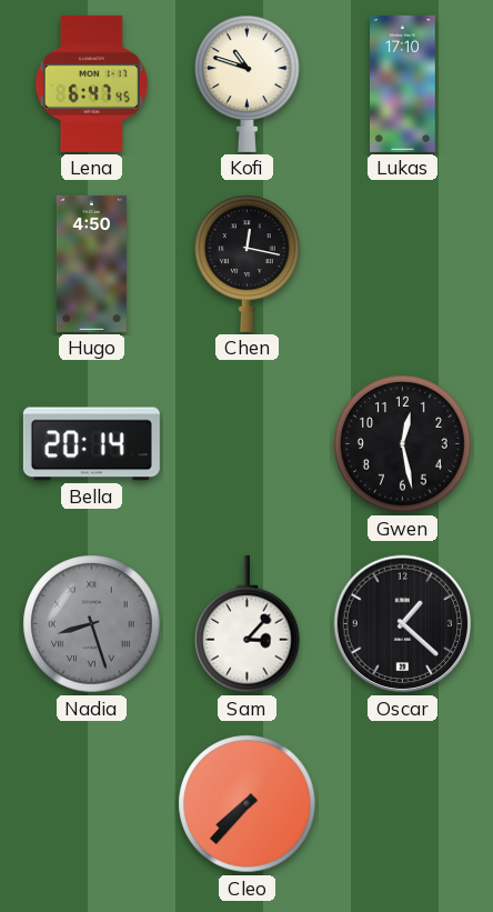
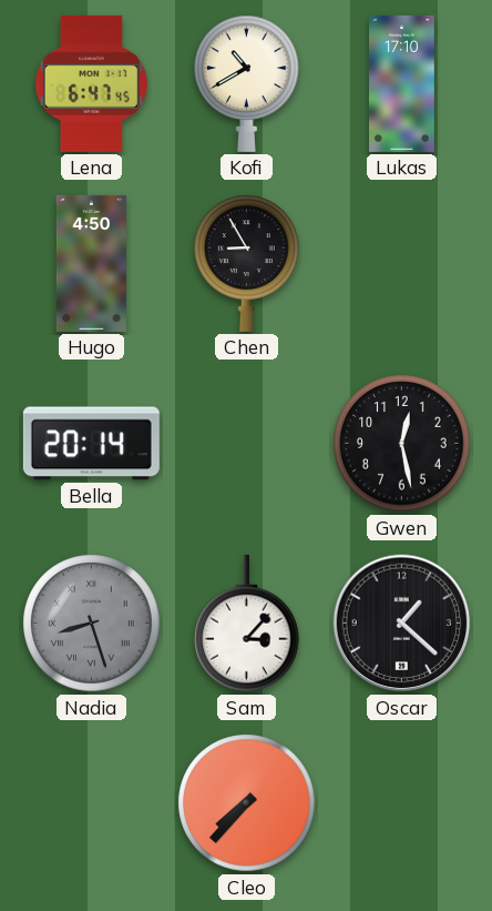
Kofi: 10:48 -> 10:40
Chen: 12:17 -> 8:55
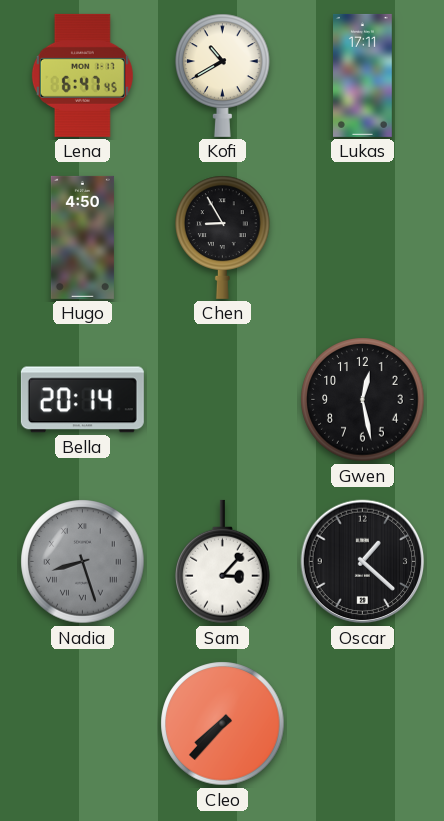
Lukas: 17:10 -> 17:11
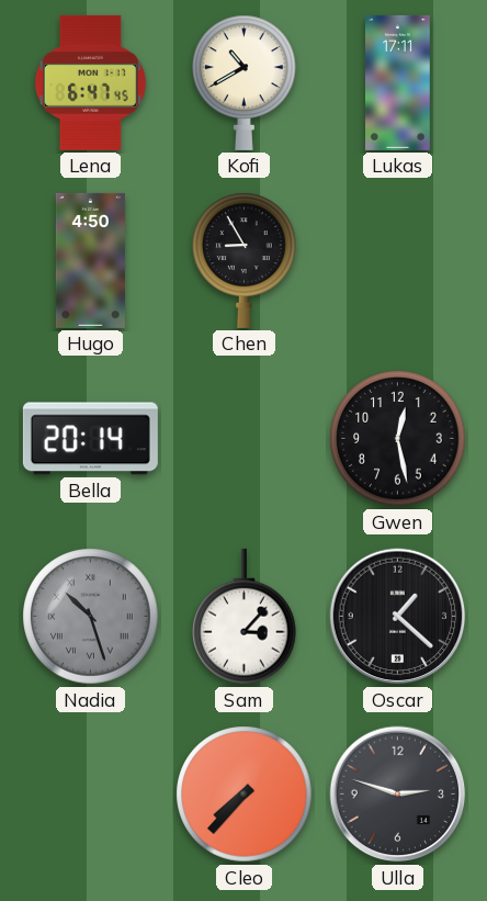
Nadia: 8:27 -> 10:27
Ulla: none -> 2:48
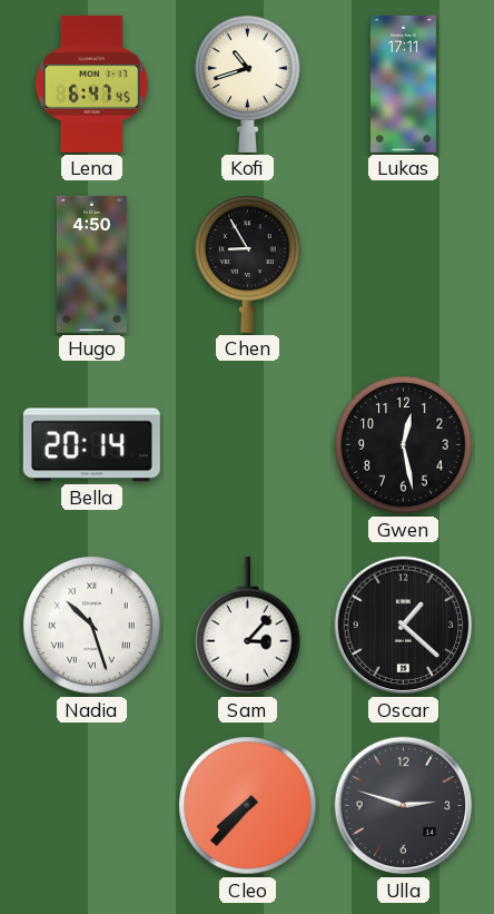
Kofi: 10:40 -> 10:42
Nadia dial: grey -> white
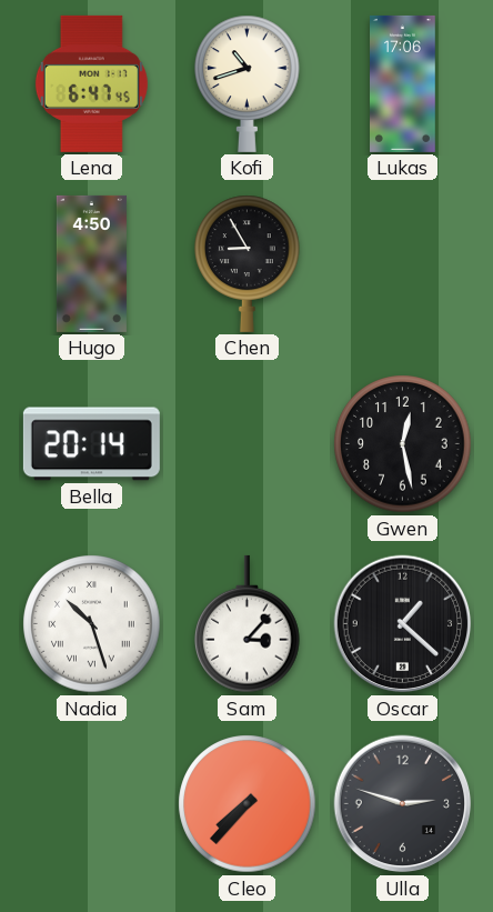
Lukas: 17:11 -> 17:06
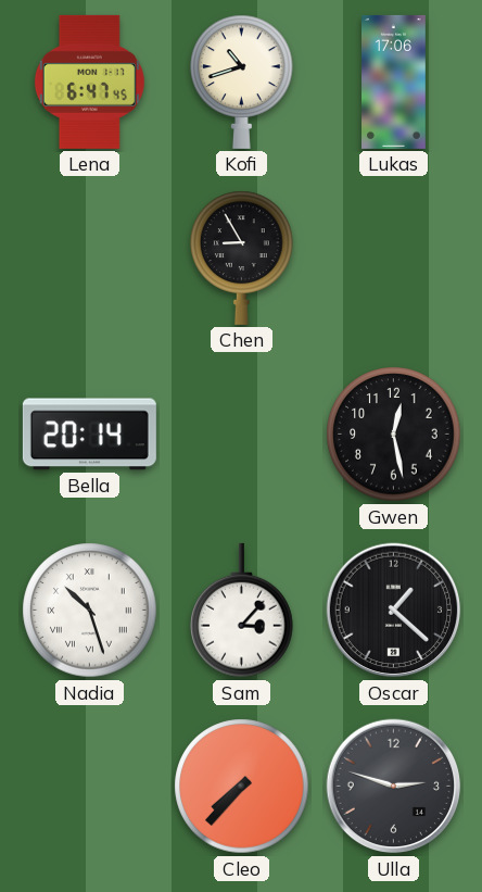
Hugo: 4:50 -> none
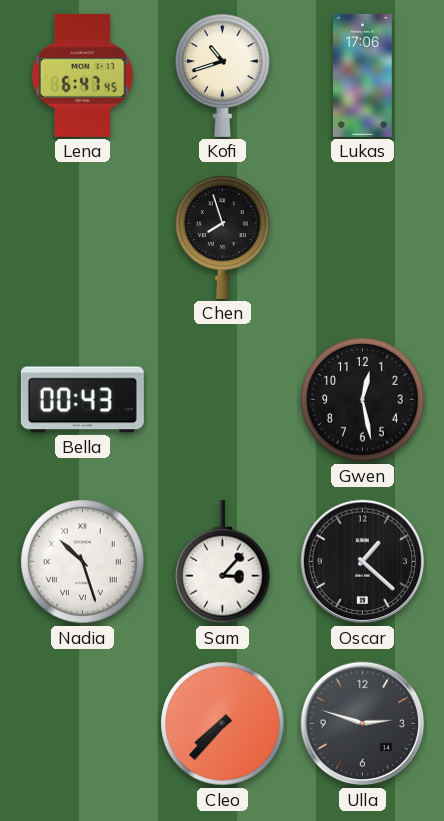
Chen: 8:55 -> 7:57
Bella: 20:14 -> 00:43
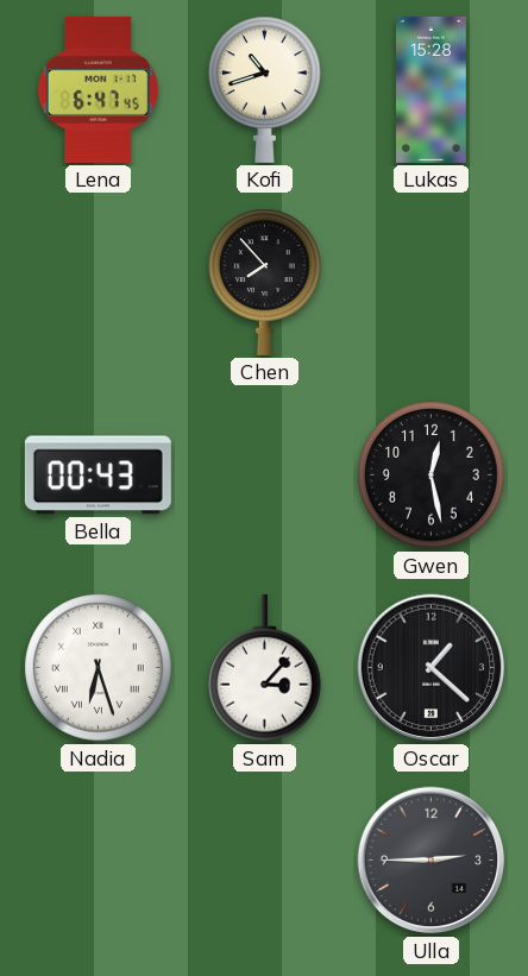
Lukas: 17:06 -> 15:28
Chen: 7:57 -> 7:53
Nadia: 10:27 -> 6:27
Cleo: 7:37 -> none
Ulla: 2:48 -> 2:45
